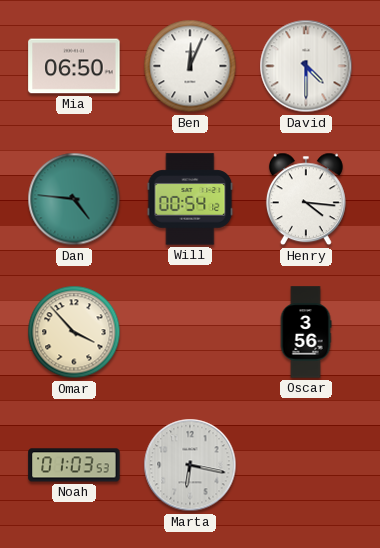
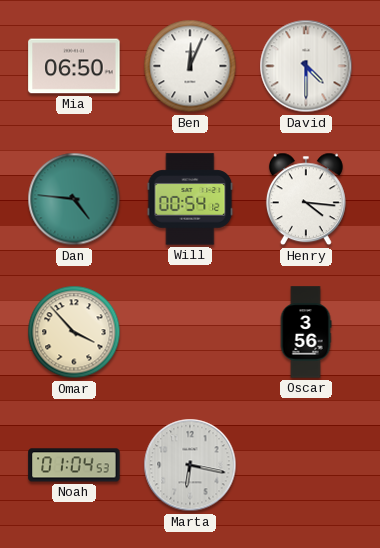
Noah: 01:03 -> 01:04
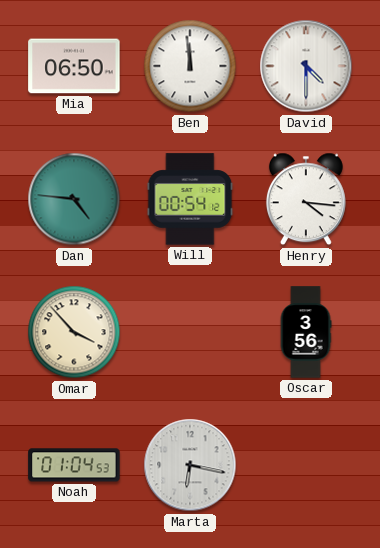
Ben: 12:04 -> 11:59
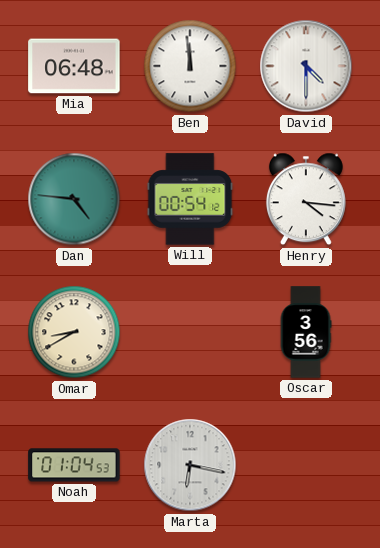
Mia: 06:50 -> 06:48
Omar: 3:53 -> 8:40
